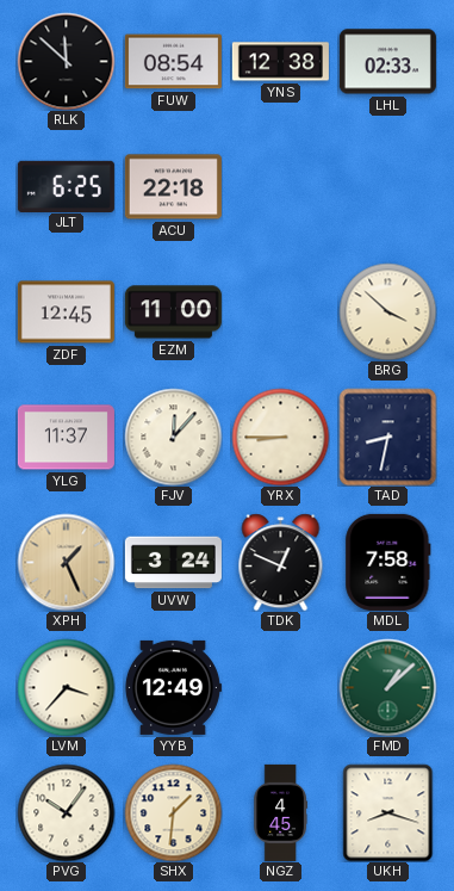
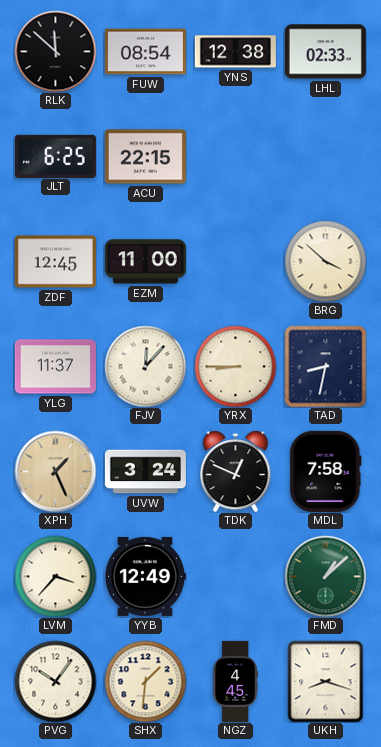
ACU: 22:18 -> 22:15
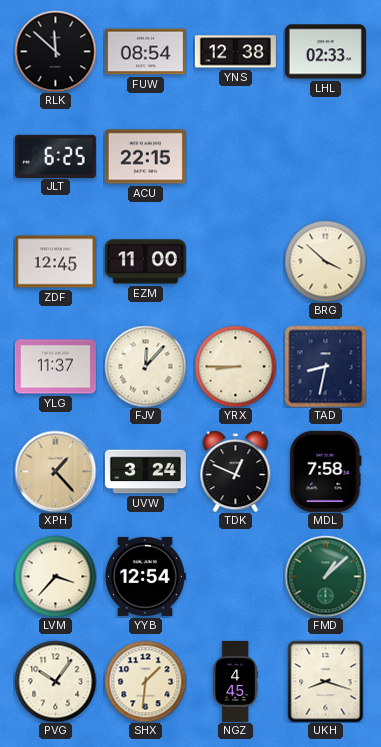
XPH: 1:26 -> 1:23
YYB: 12:49 -> 12:54
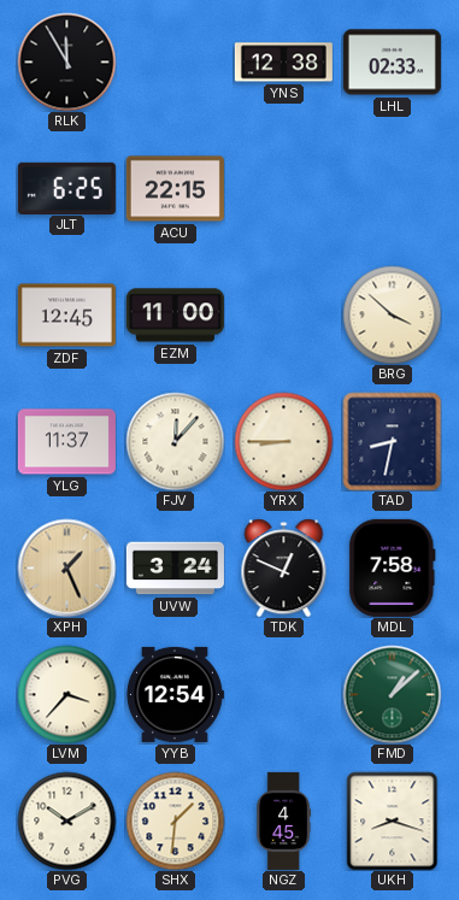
RLK: 11:52 -> 11:55
FUW: 08:54 -> none
XPH: 1:23 -> 1:26
PVG: 10:06 -> 10:10
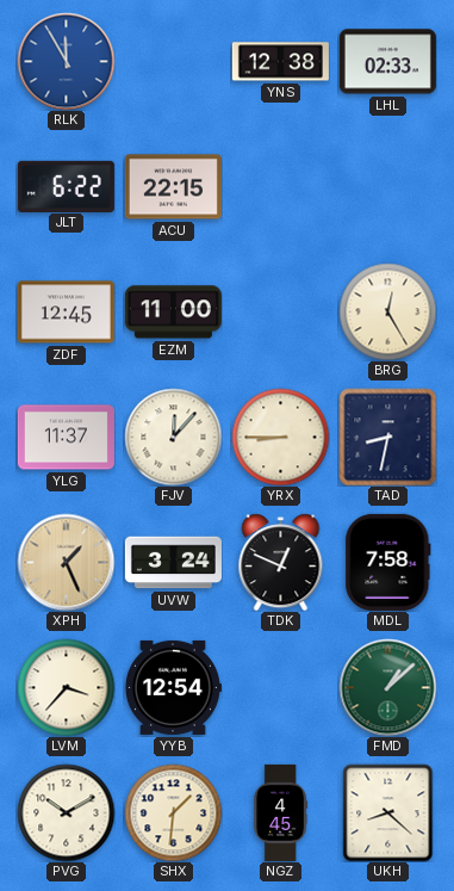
RLK dial: black -> blue
JLT: 6:25 -> 6:22
BRG: 3:52 -> 12:25
UKH: 8:18 -> 8:22
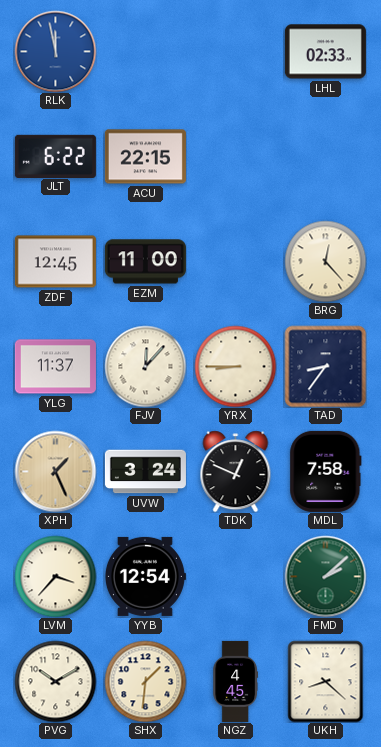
RLK: 11:55 -> 11:58
YNS: 12:38 -> none
BRG: 12:25 -> 12:23
TAD: 8:32 -> 8:36
FMD: 1:08 -> 2:08
